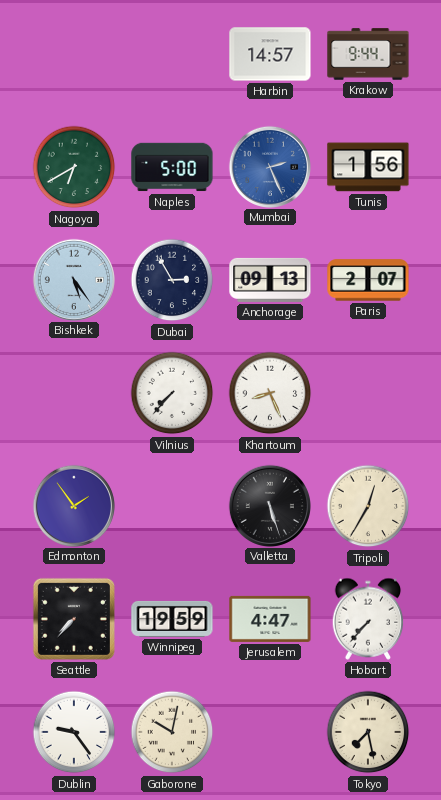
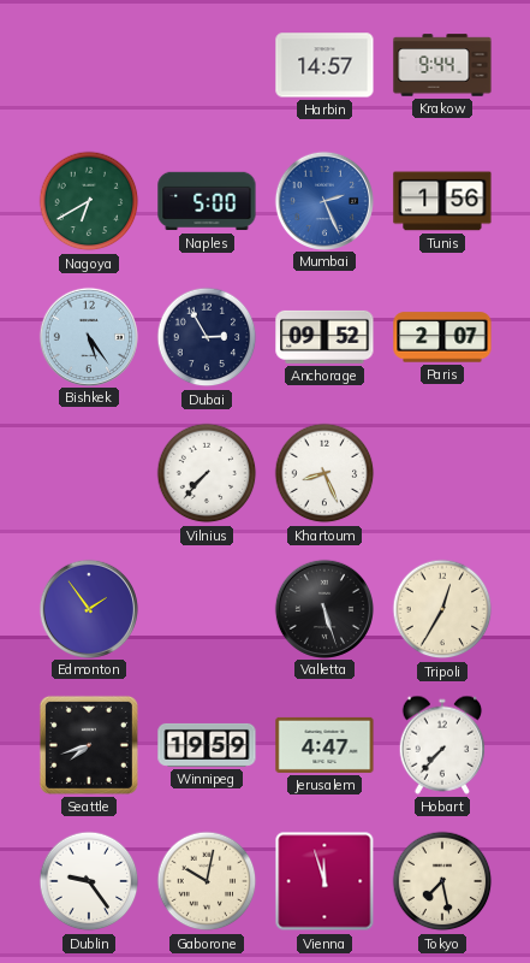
Anchorage: 09:13 -> 09:52
Seattle: 7:37 -> 7:42
Vienna: none -> 11:57
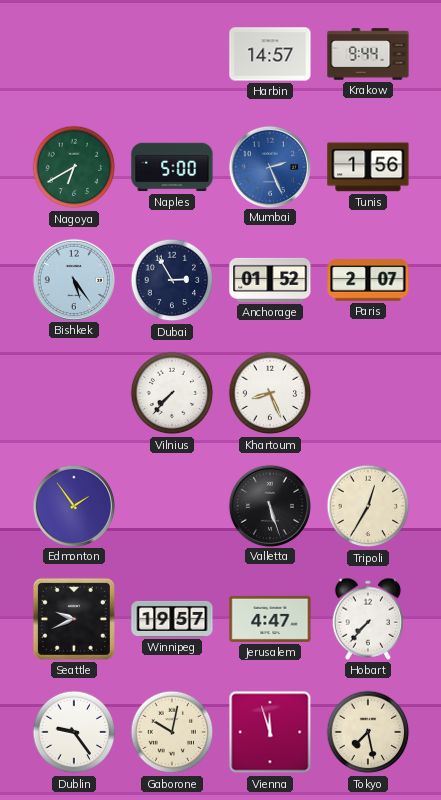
Anchorage: 09:52 -> 01:52
Seattle: 7:42 -> 9:41
Winnipeg: 19:59 -> 19:57
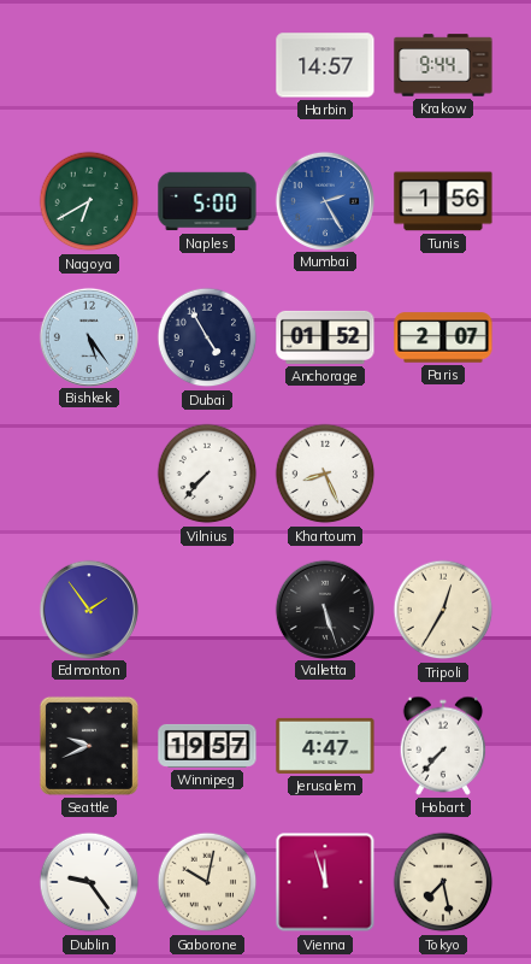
Mumbai: 2:26 -> 2:25
Dubai: 2:55 -> 4:55
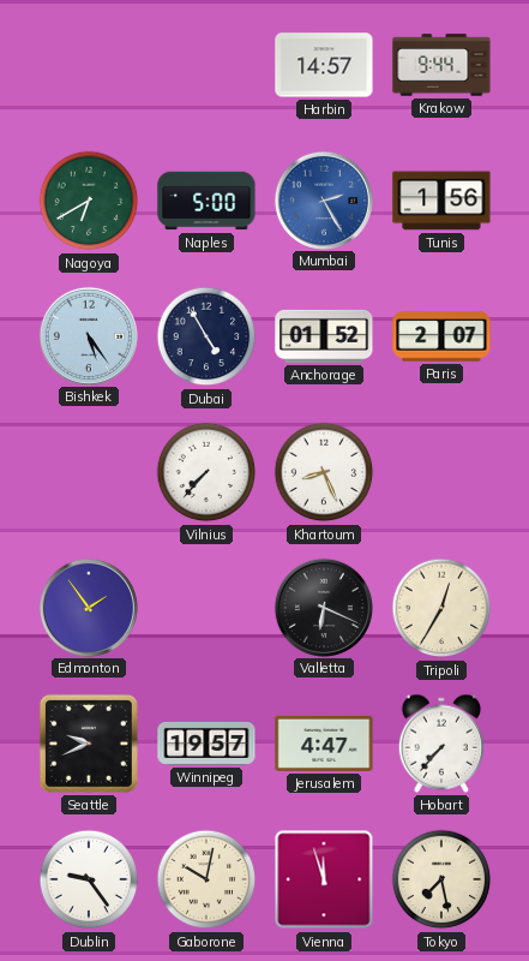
Valletta: 5:27 -> 6:19
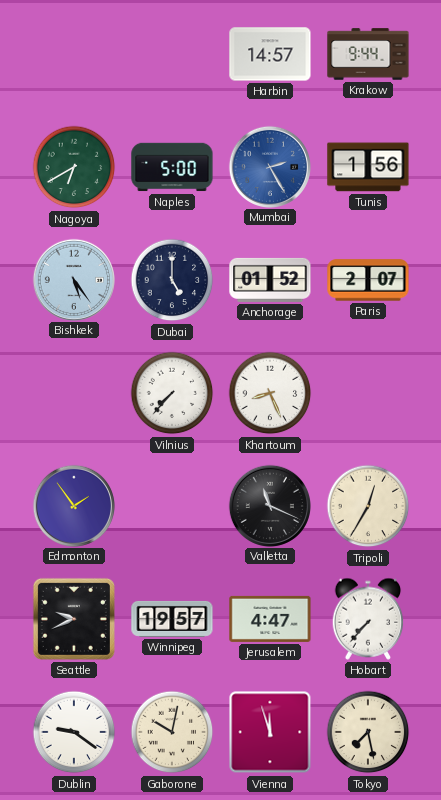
Dubai: 4:55 -> 5:00
Valletta: 6:19 -> 11:19
Dublin: 9:24 -> 9:21
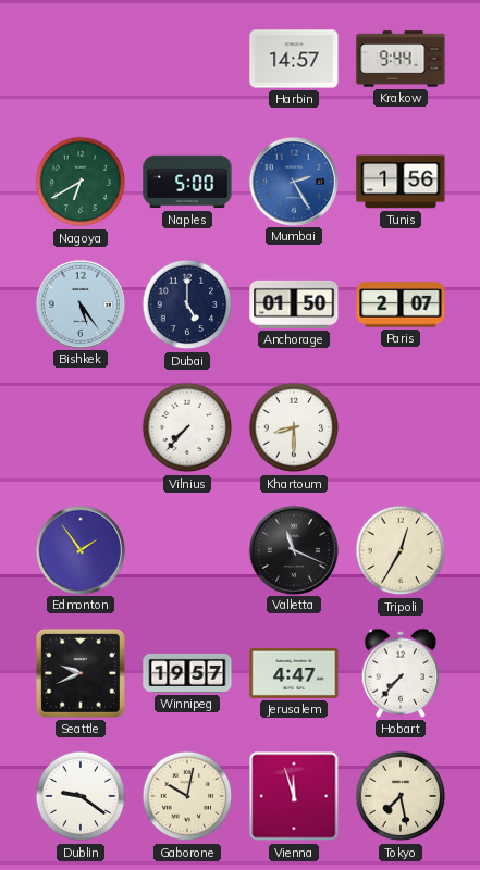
Anchorage: 01:52 -> 01:50
Khartoum: 8:26 -> 8:30
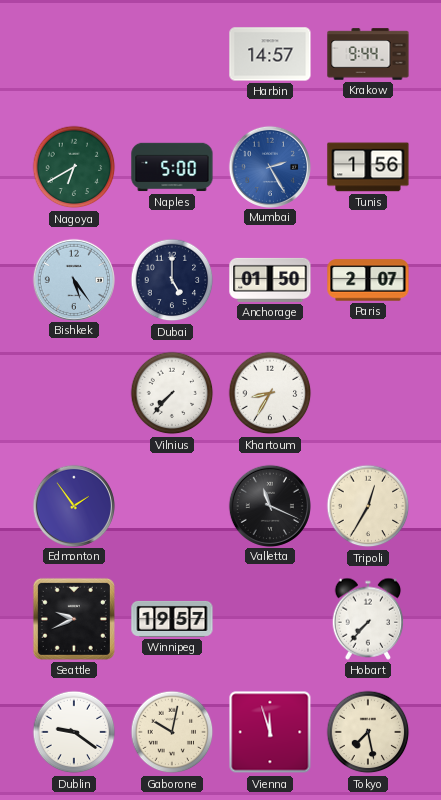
Khartoum: 8:30 -> 8:35
Jerusalem: 4:47 -> none
